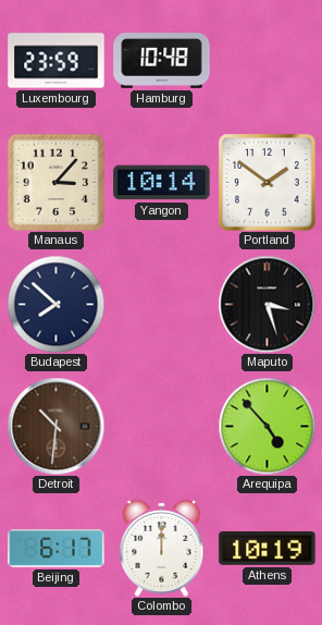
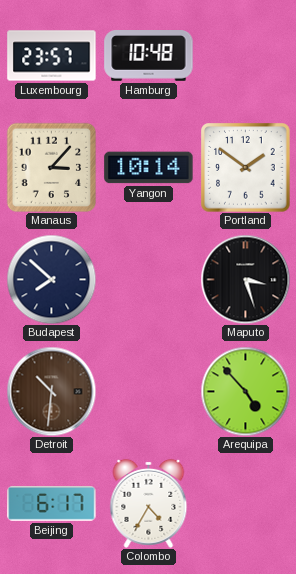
Luxembourg: 23:59 -> 23:57
Colombo: 12:00 -> 4:35
Athens: 10:19 -> none
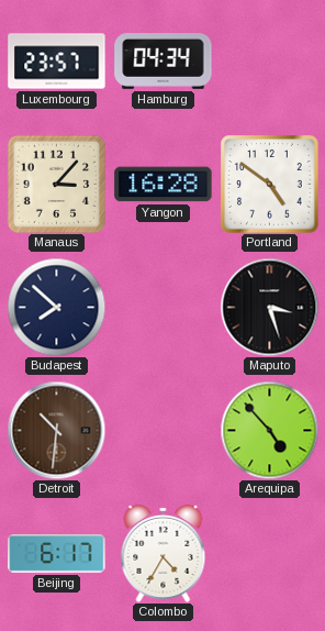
Hamburg: 10:48 -> 04:34
Yangon: 10:14 -> 16:28
Portland: 1:51 -> 4:51
